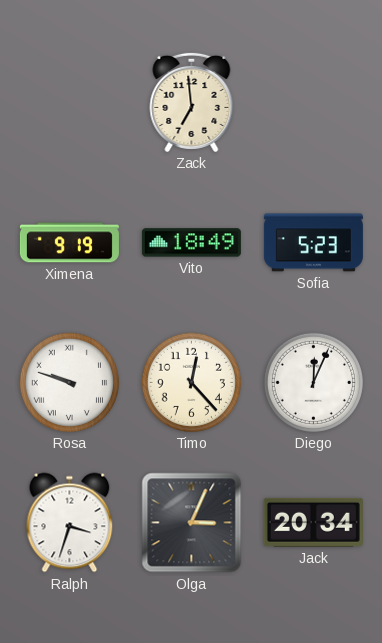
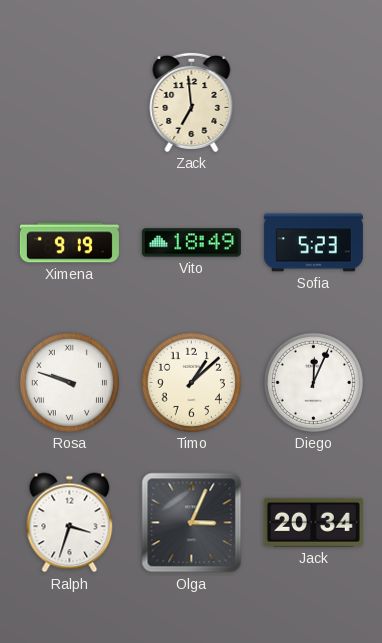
Timo: 12:23 -> 1:08
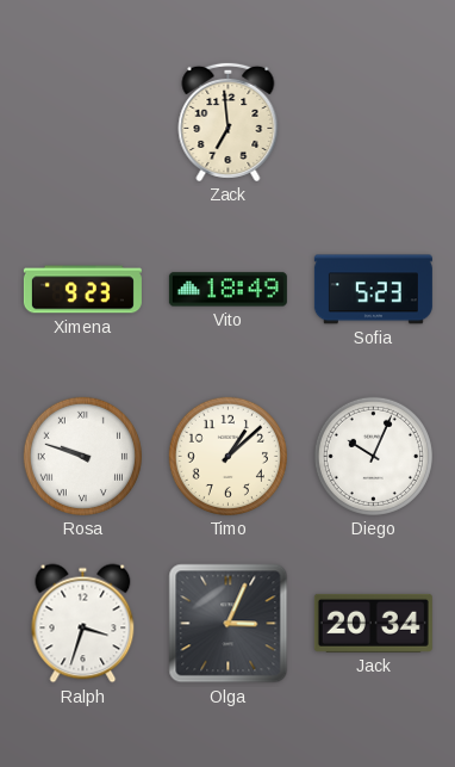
Ximena: 9:19 -> 9:23
Diego: 12:04 -> 10:04
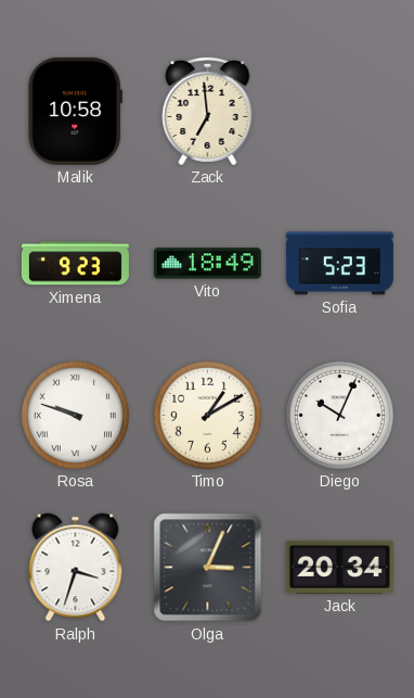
Malik: none -> 10:58
Timo: 1:08 -> 1:10
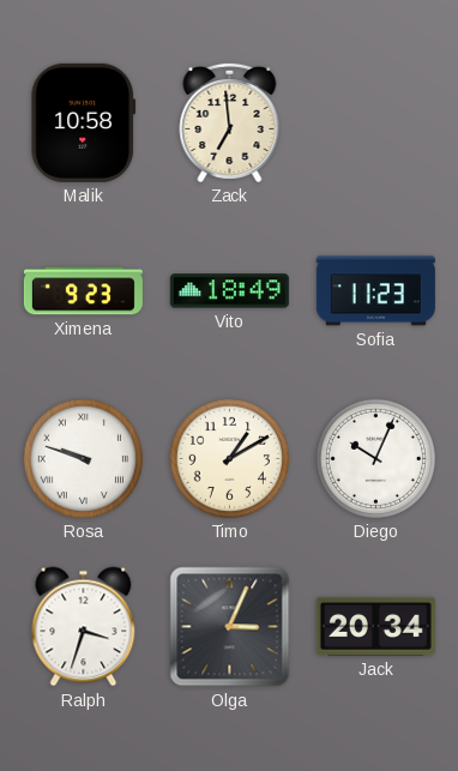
Sofia: 5:23 -> 11:23
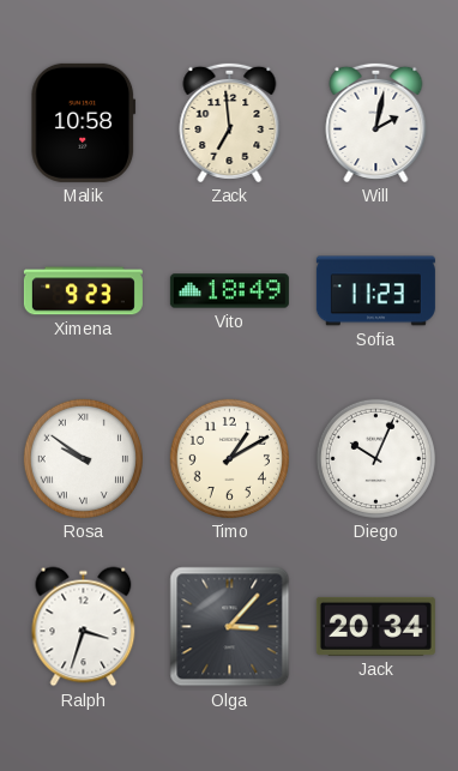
Will: none -> 2:02
Rosa: 9:48 -> 9:51
Olga: 3:04 -> 3:07
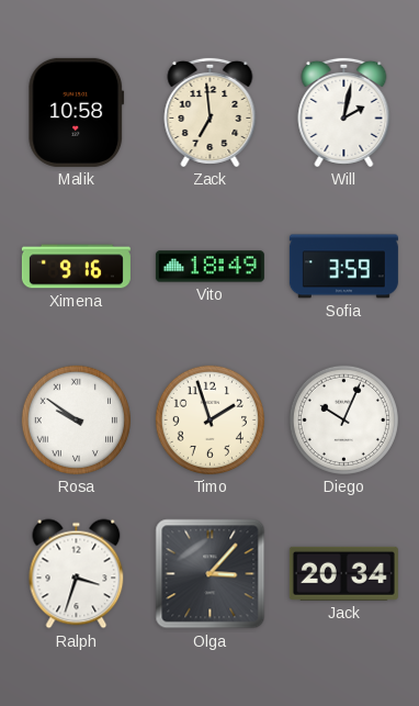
Ximena: 9:23 -> 9:16
Sofia: 11:23 -> 3:59
Timo: 1:10 -> 1:57
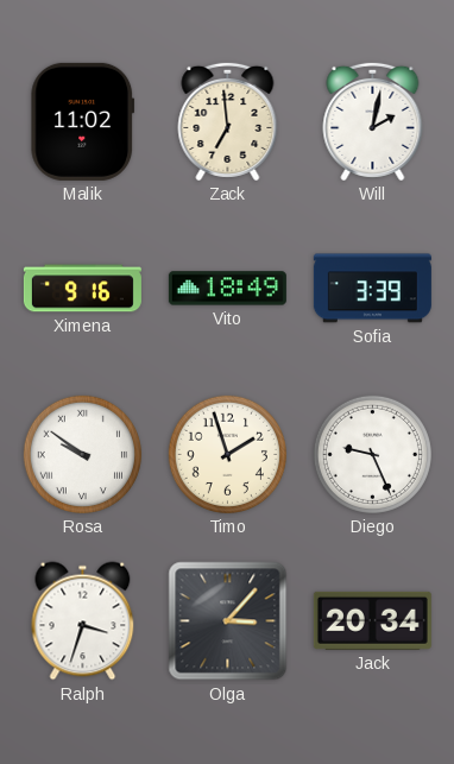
Malik: 10:58 -> 11:02
Sofia: 3:59 -> 3:39
Diego: 10:04 -> 9:26
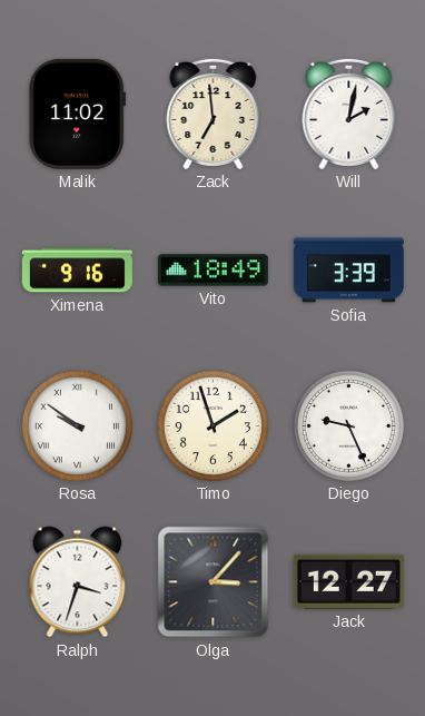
Jack: 20:34 -> 12:27
